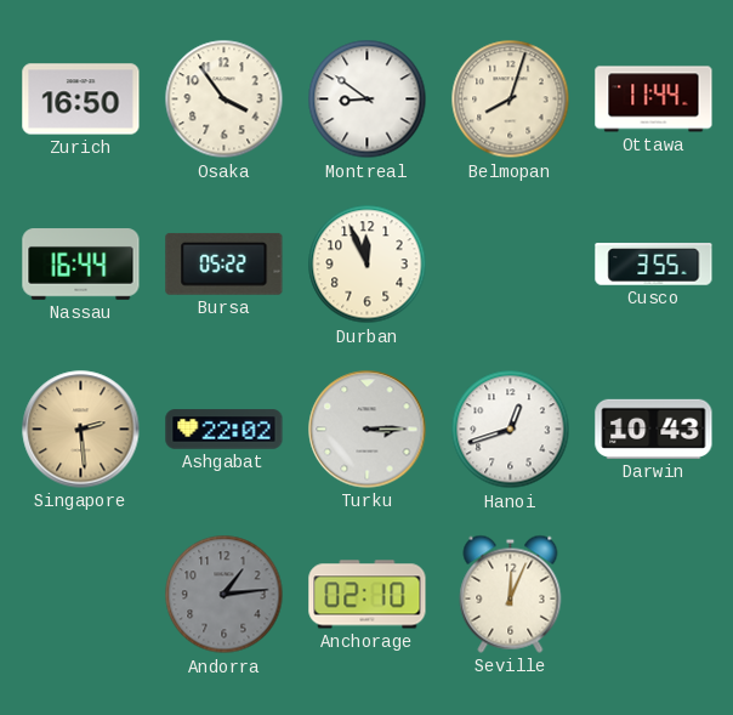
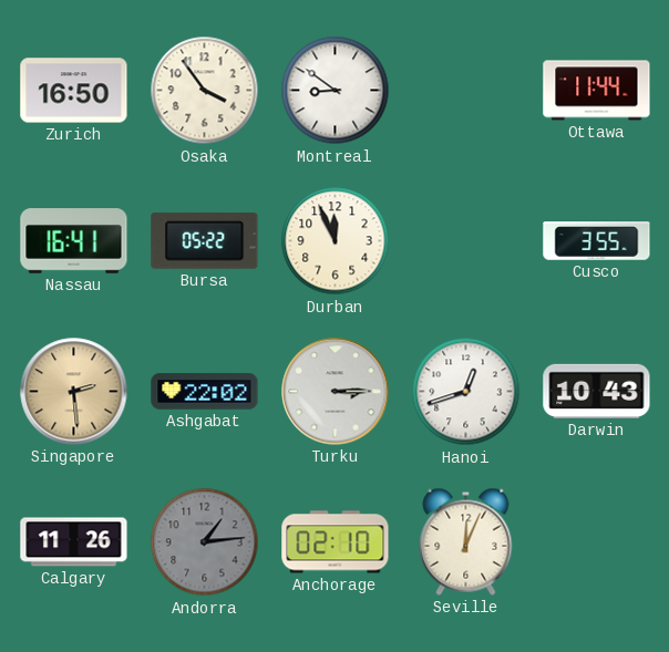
Belmopan: 8:03 -> none
Nassau: 16:44 -> 16:41
Calgary: none -> 11:26
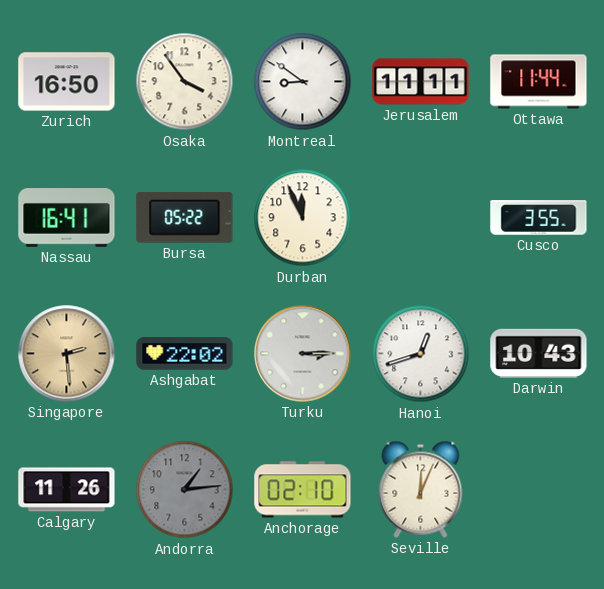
Jerusalem: none -> 11:11
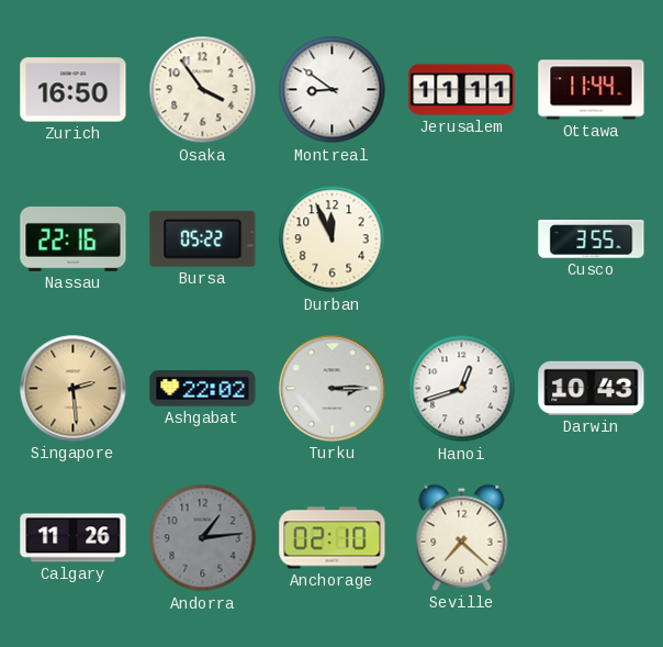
Nassau: 16:41 -> 22:16
Seville: 12:04 -> 7:22
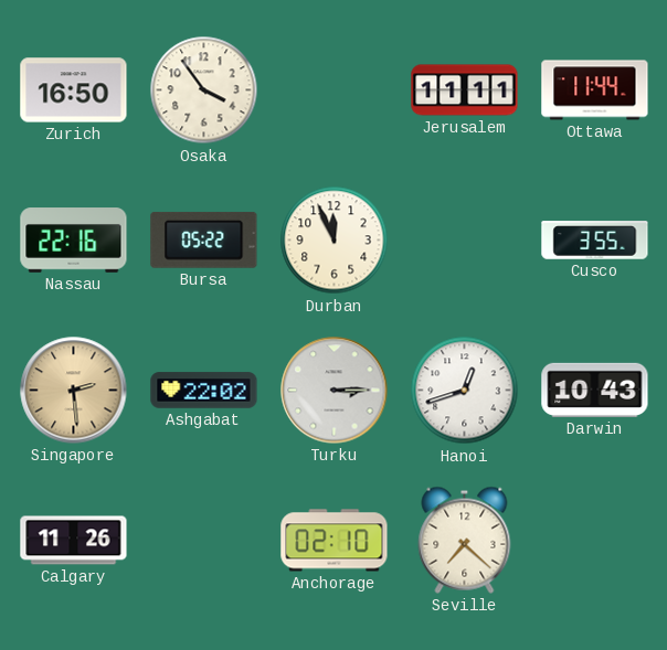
Montreal: 8:51 -> none
Andorra: 1:14 -> none
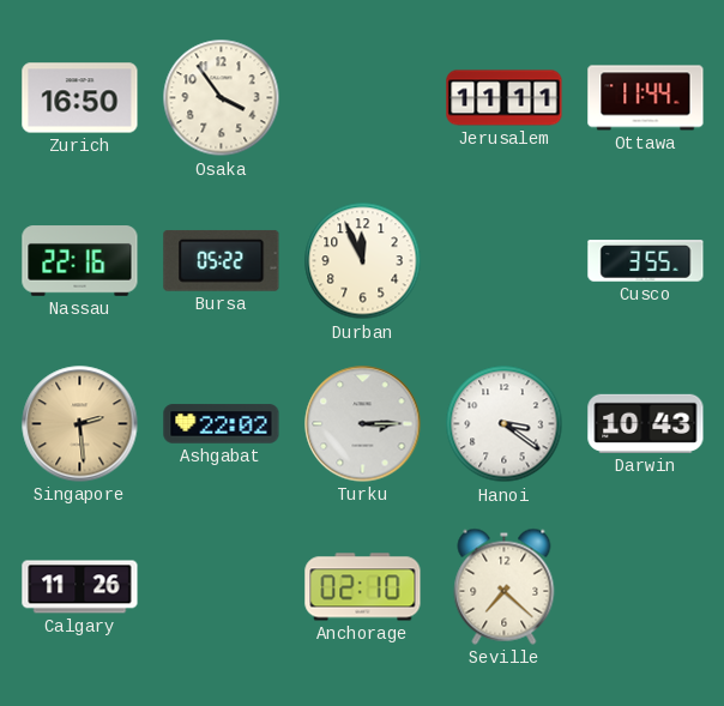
Hanoi: 12:42 -> 3:21
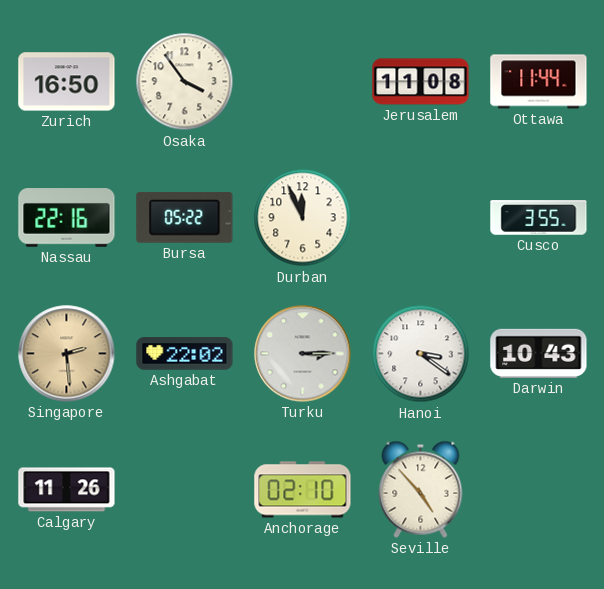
Jerusalem: 11:11 -> 11:08
Seville: 7:22 -> 4:53
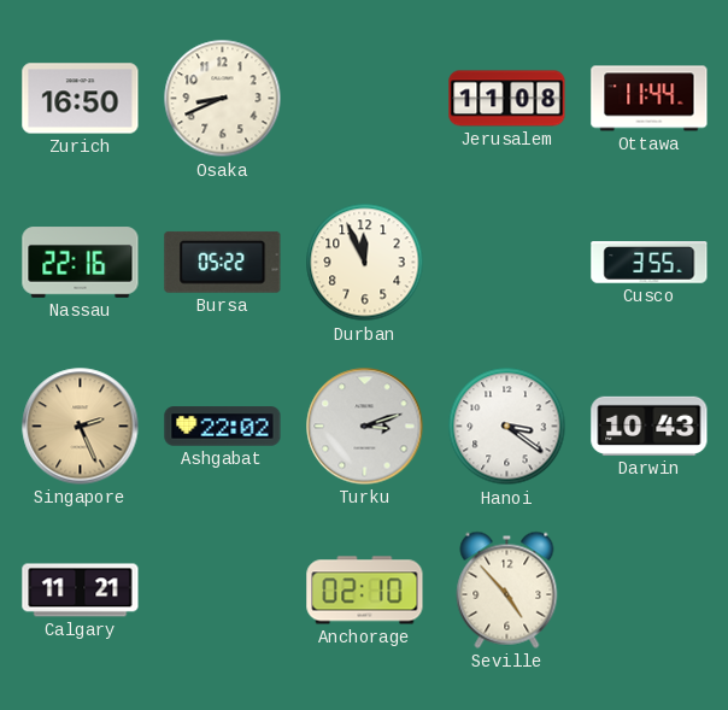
Osaka: 3:54 -> 8:41
Singapore: 2:29 -> 2:26
Turku: 3:15 -> 3:12
Calgary: 11:26 -> 11:21
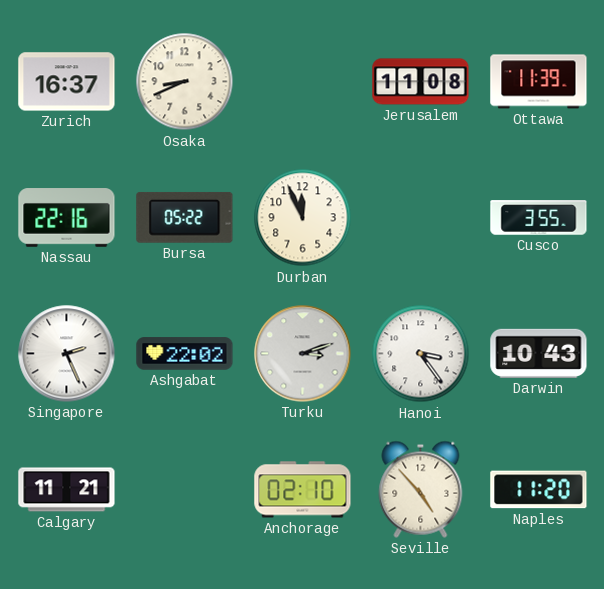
Zurich: 16:50 -> 16:37
Ottawa: 11:44 -> 11:39
Singapore dial: champagne -> white
Hanoi: 3:21 -> 3:24
Naples: none -> 11:20
